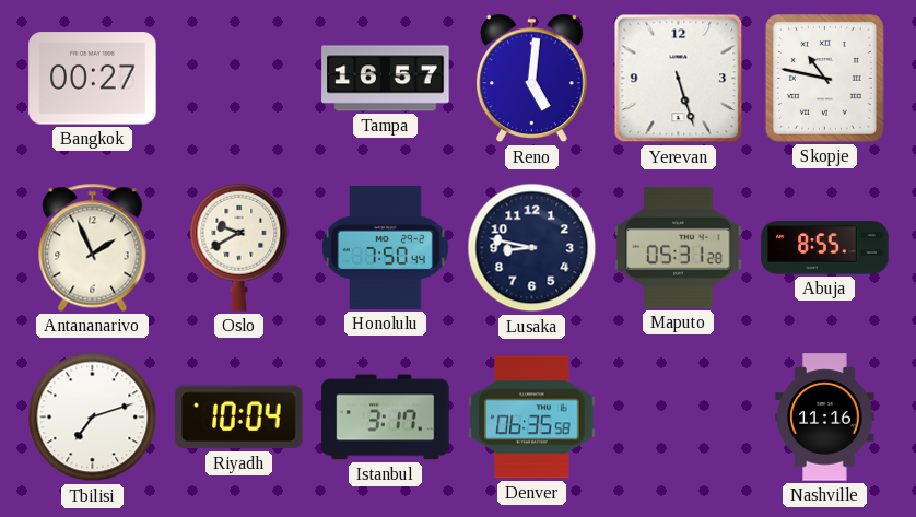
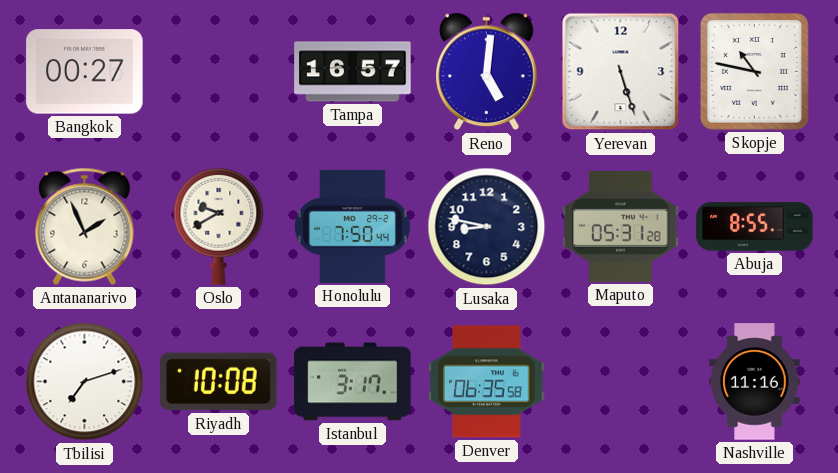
Riyadh: 10:04 -> 10:08
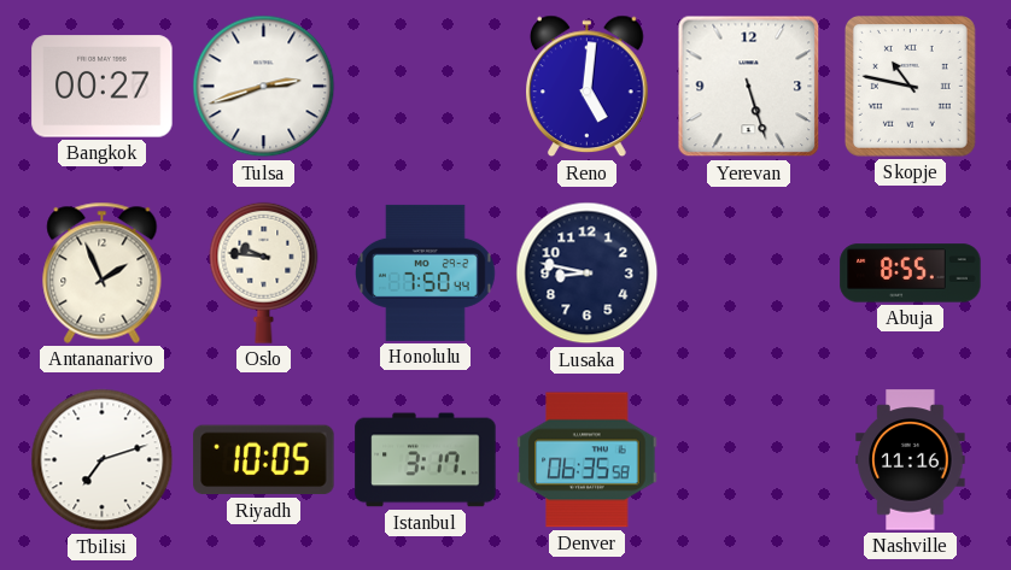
Tulsa: none -> 2:42
Tampa: 16:57 -> none
Oslo: 9:40 -> 9:46
Maputo: 05:31 -> none
Riyadh: 10:08 -> 10:05
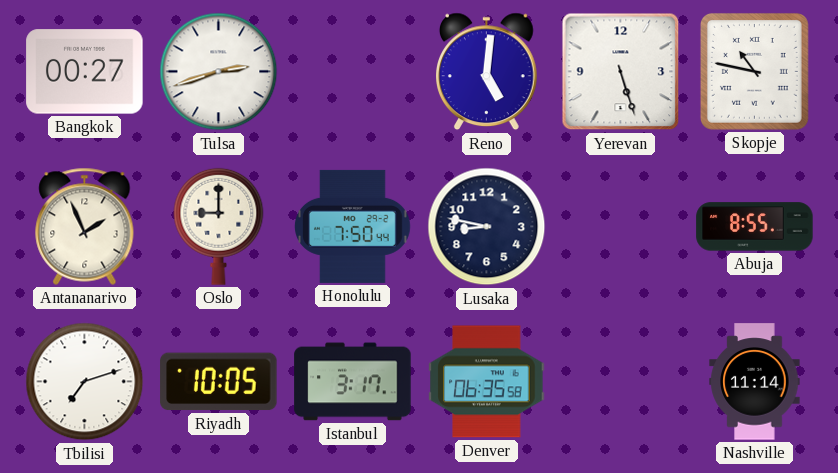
Oslo: 9:46 -> 9:00
Nashville: 11:16 -> 11:14
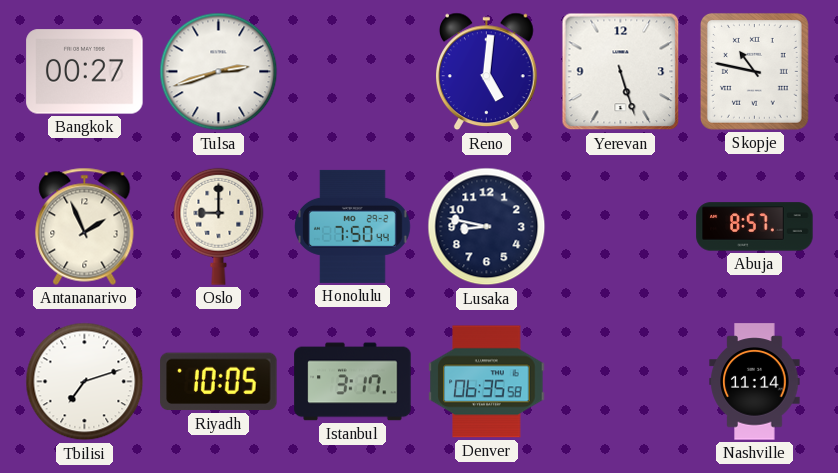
Abuja: 8:55 -> 8:57
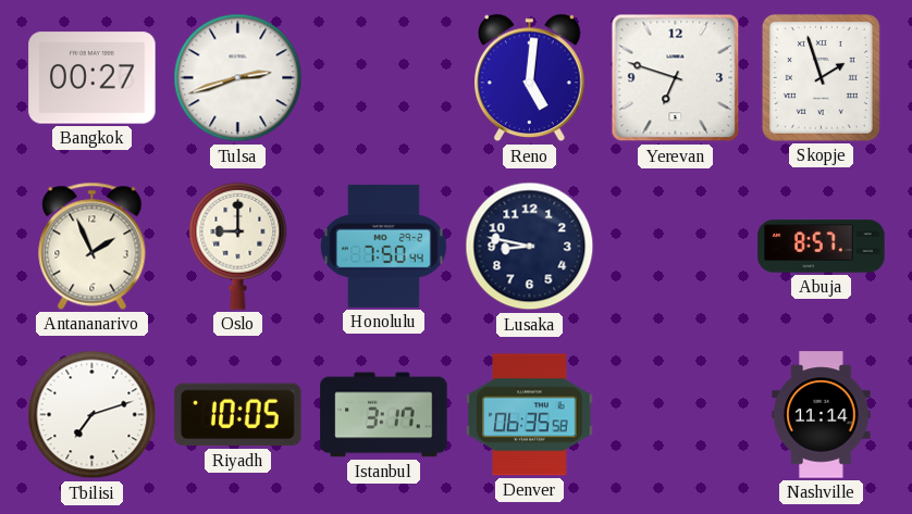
Yerevan: 5:27 -> 6:48
Skopje: 10:47 -> 1:57
